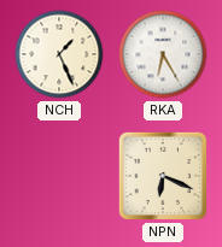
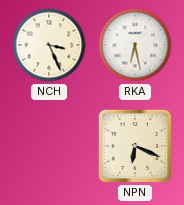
NCH: 1:26 -> 3:26
RKA: 6:25 -> 6:28
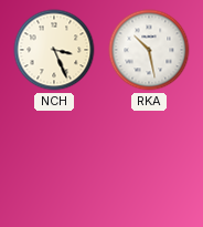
RKA: 6:28 -> 10:28
NPN: 6:19 -> none
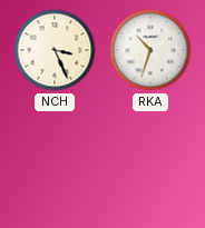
RKA: 10:28 -> 10:33
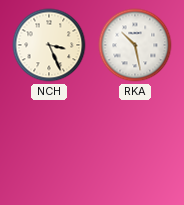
RKA: 10:33 -> 10:28
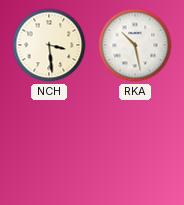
NCH: 3:26 -> 3:29
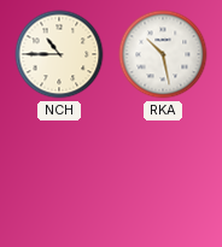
NCH: 3:29 -> 10:45
